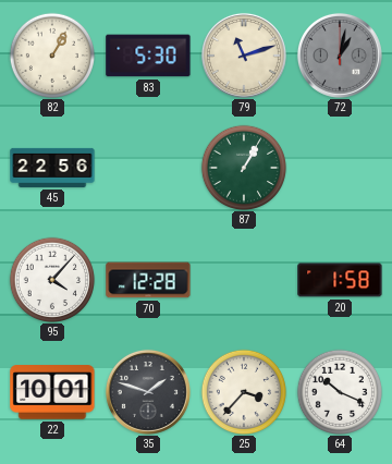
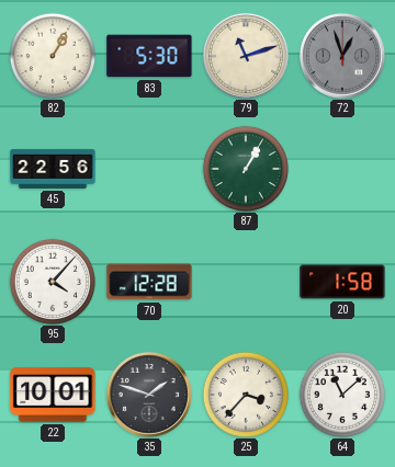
72: 1:02 -> 12:57
64: 10:19 -> 11:08
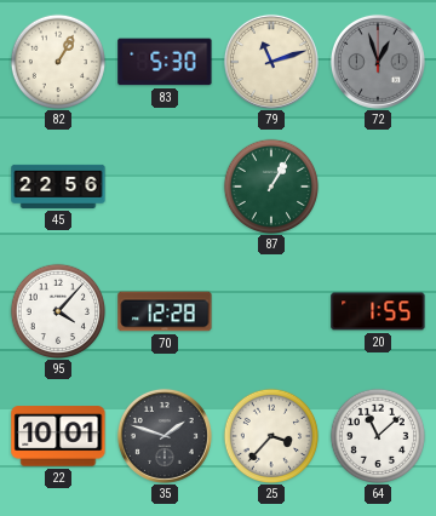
20: 1:58 -> 1:55
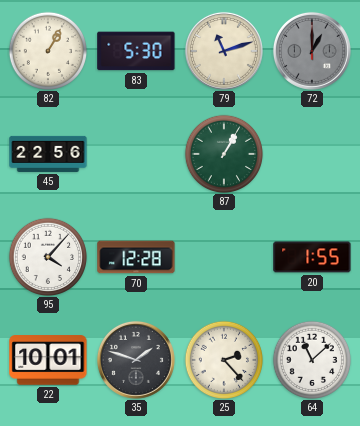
72: 12:57 -> 1:00
25: 3:37 -> 2:23
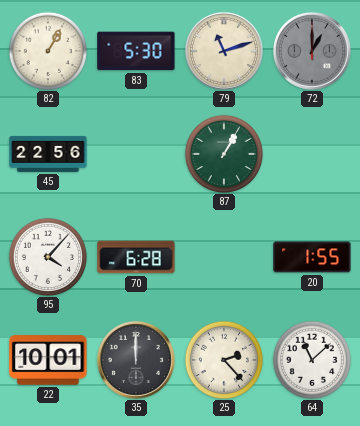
70: 12:28 -> 6:28
35: 1:48 -> 12:00
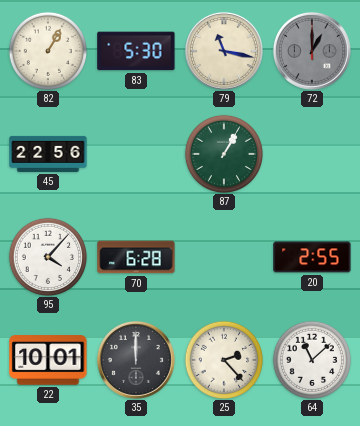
79: 11:12 -> 11:17
20: 1:55 -> 2:55
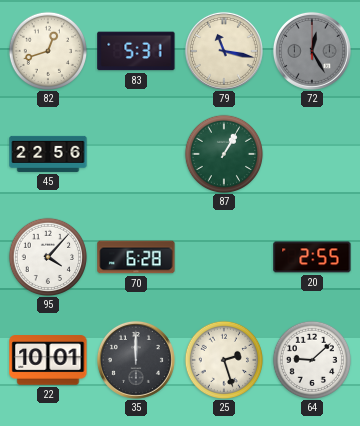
82: 1:05 -> 12:42
83: 5:30 -> 5:31
72: 1:00 -> 12:25
25: 2:23 -> 2:27
64: 11:08 -> 9:08
